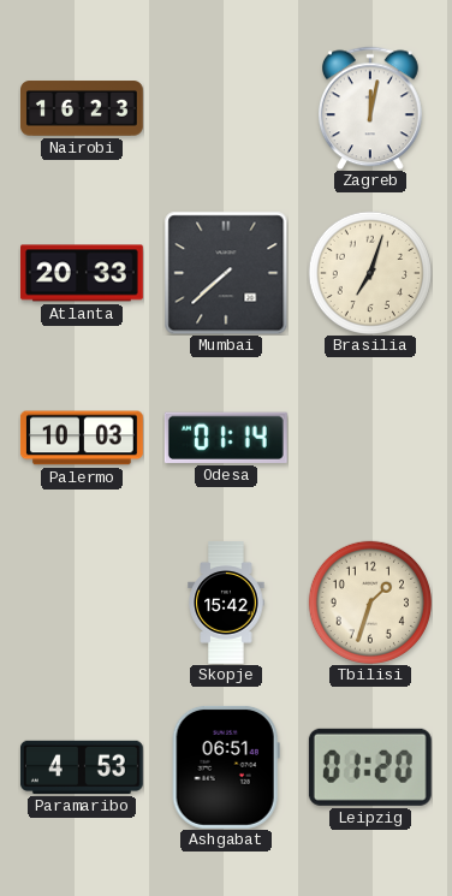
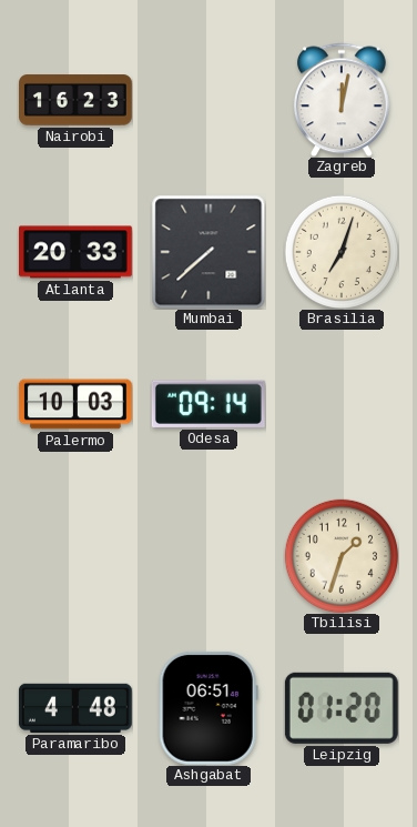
Odesa: 01:14 -> 09:14
Skopje: 15:42 -> none
Paramaribo: 4:53 -> 4:48
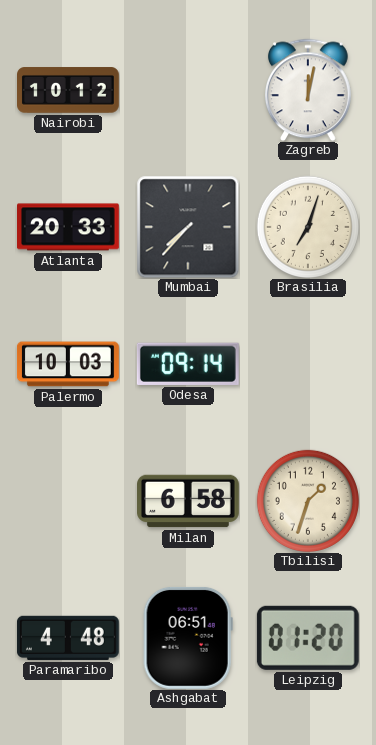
Nairobi: 16:23 -> 10:12
Mumbai: 7:38 -> 7:37
Milan: none -> 6:58
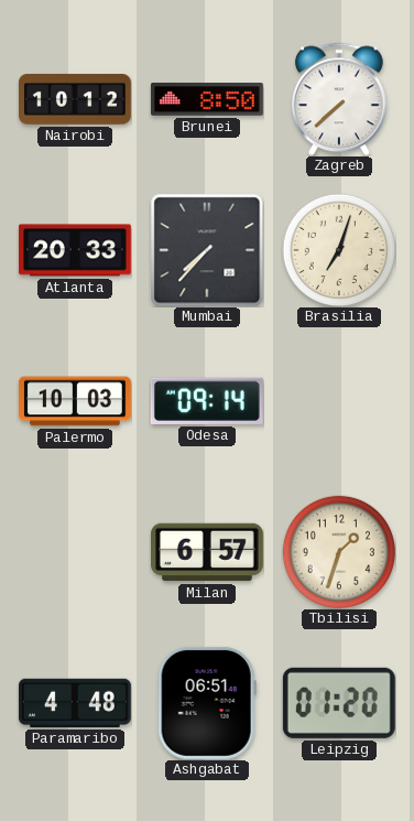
Brunei: none -> 8:50
Zagreb: 12:02 -> 7:38
Milan: 6:58 -> 6:57
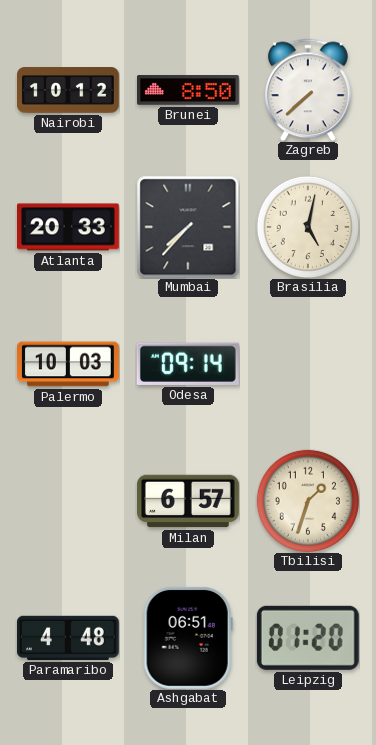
Brasilia: 7:03 -> 5:02
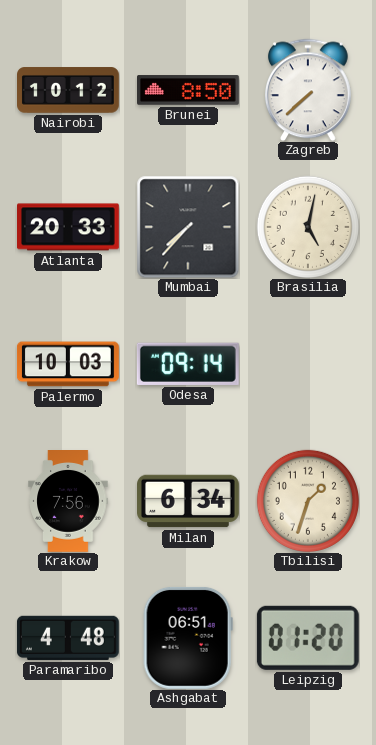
Krakow: none -> 7:56
Milan: 6:57 -> 6:34
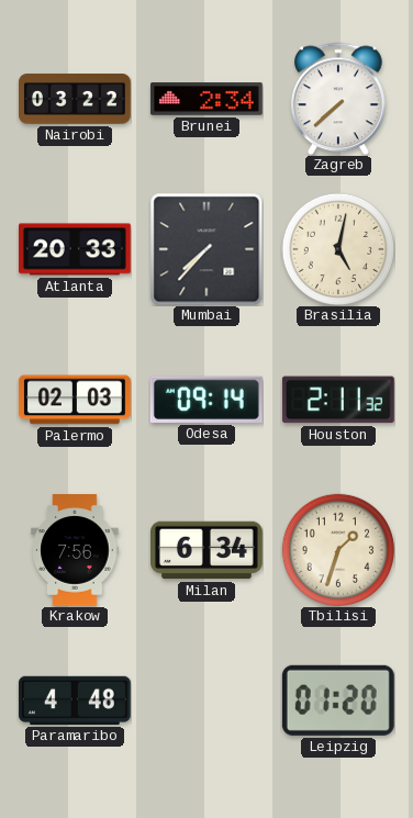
Nairobi: 10:12 -> 03:22
Brunei: 8:50 -> 2:34
Palermo: 10:03 -> 02:03
Houston: none -> 2:11
Ashgabat: 06:51 -> none
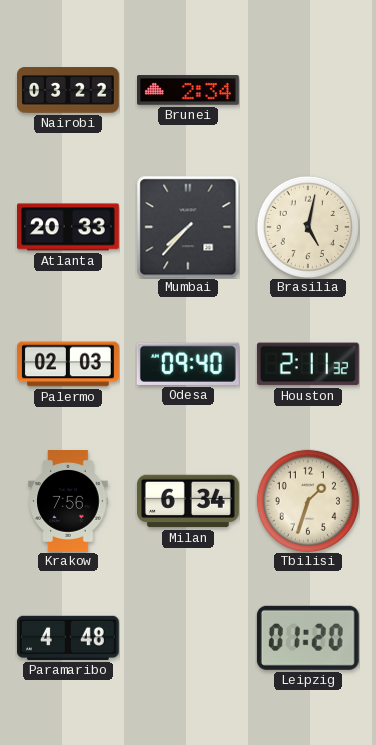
Zagreb: 7:38 -> none
Odesa: 09:14 -> 09:40
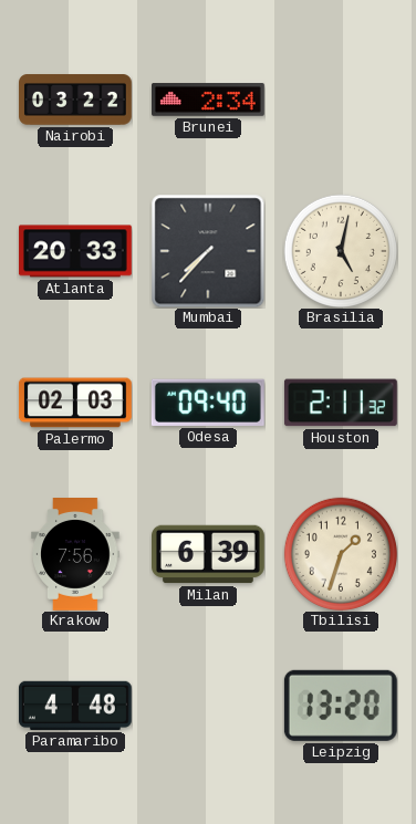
Milan: 6:34 -> 6:39
Leipzig: 01:20 -> 13:20
